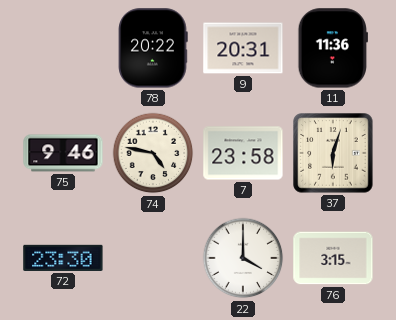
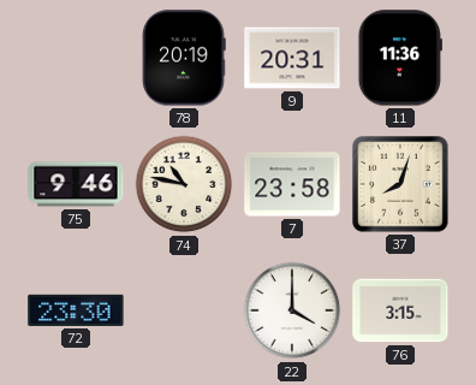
78: 20:22 -> 20:19
74: 4:47 -> 10:47
37: 6:03 -> 8:03
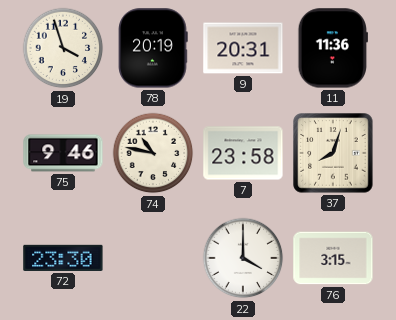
19: none -> 3:57
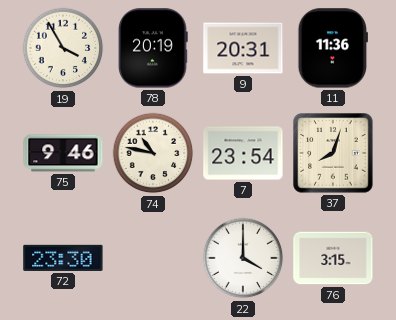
19: 3:57 -> 3:55
7: 23:58 -> 23:54
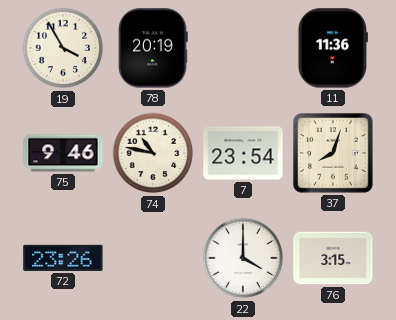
9: 20:31 -> none
72: 23:30 -> 23:26
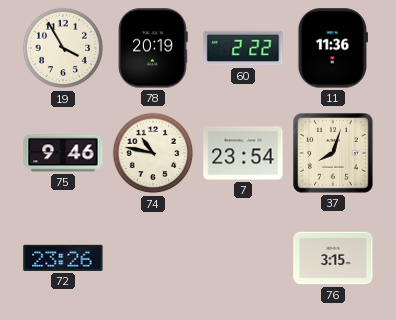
60: none -> 2:22
22: 4:00 -> none
